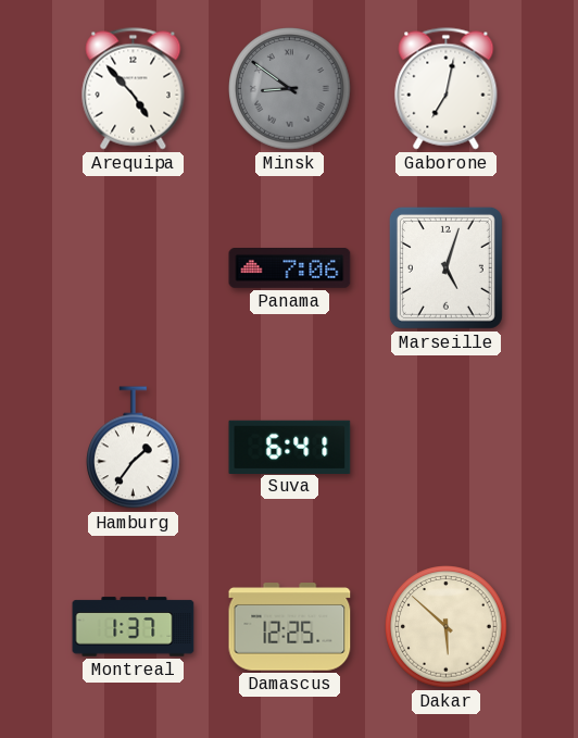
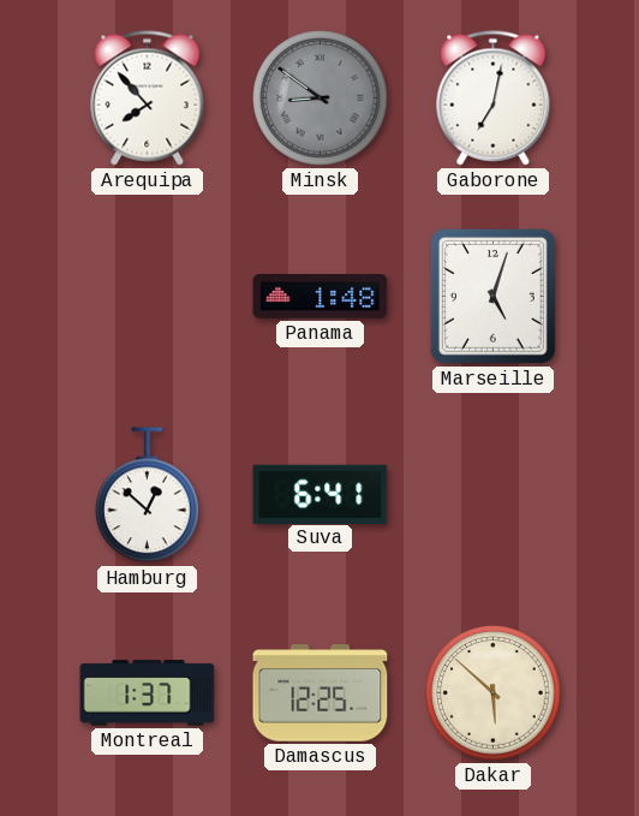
Arequipa: 4:53 -> 7:53
Panama: 7:06 -> 1:48
Hamburg: 1:36 -> 12:52
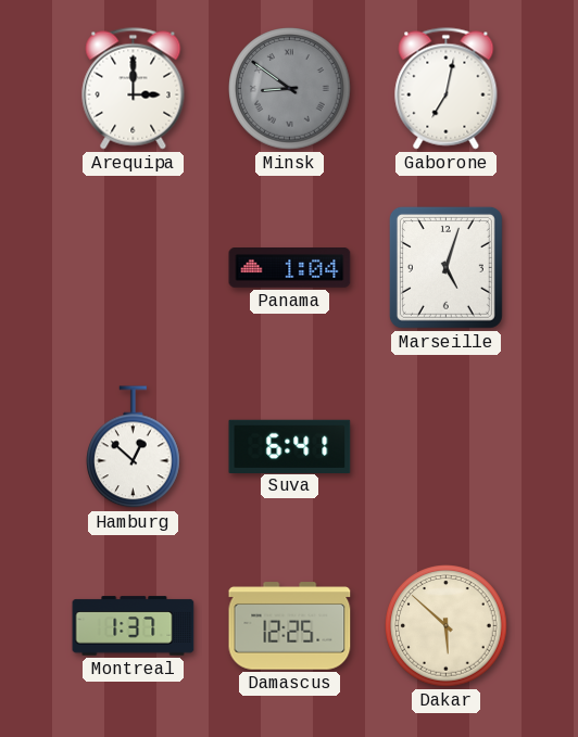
Arequipa: 7:53 -> 3:00
Panama: 1:48 -> 1:04
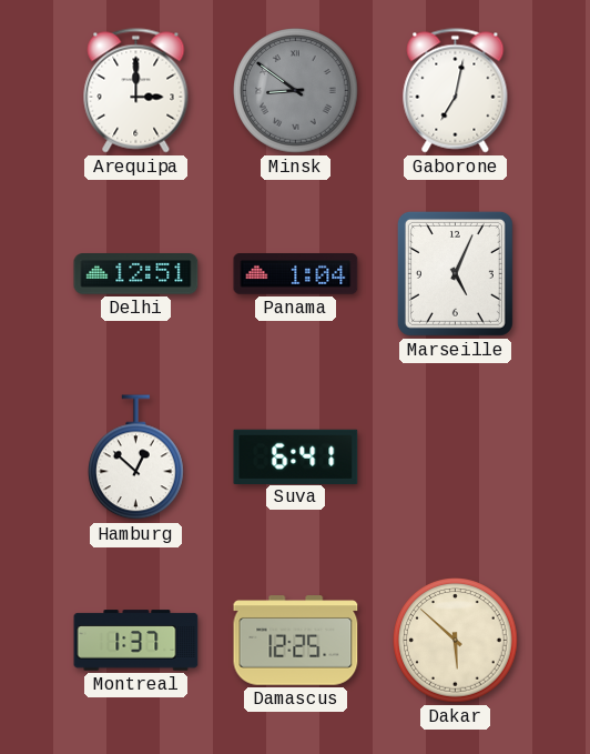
Delhi: none -> 12:51
Marseille: 5:03 -> 5:04
